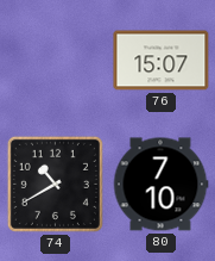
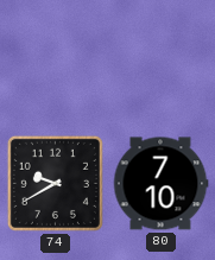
76: 15:07 -> none
74: 10:40 -> 9:40
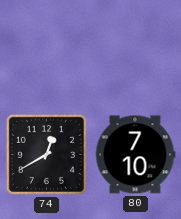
74: 9:40 -> 12:40
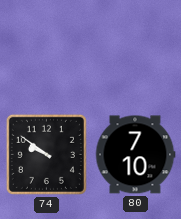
74: 12:40 -> 9:51
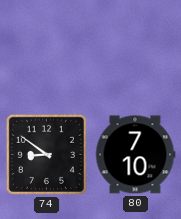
74: 9:51 -> 8:51
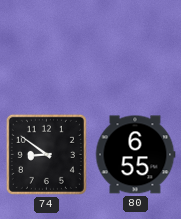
80: 7:10 -> 6:55
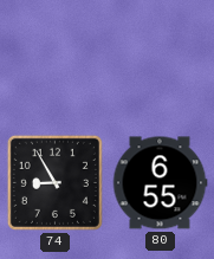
74: 8:51 -> 8:55
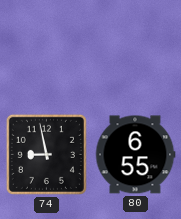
74: 8:55 -> 8:58
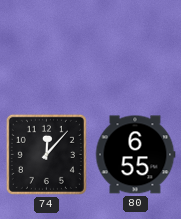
74: 8:58 -> 12:07
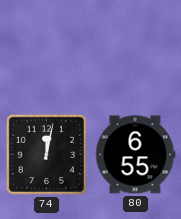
74: 12:07 -> 12:02
